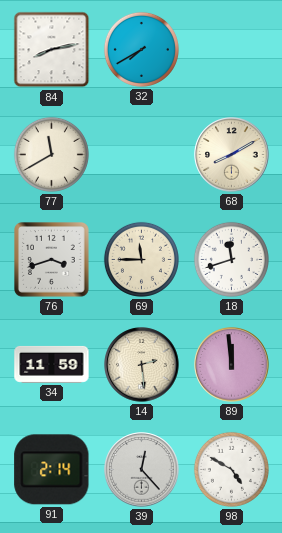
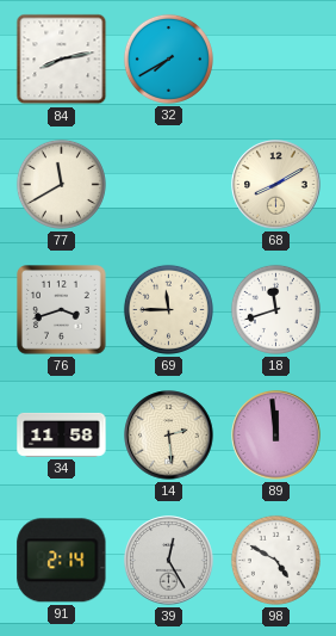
34: 11:59 -> 11:58
39: 12:23 -> 12:25
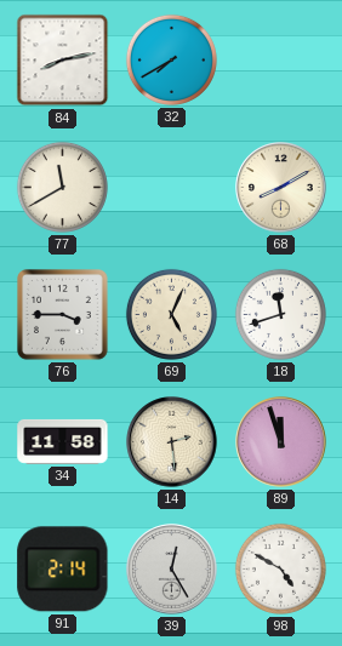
76: 3:42 -> 3:45
69: 11:45 -> 5:04
89: 11:59 -> 11:57
